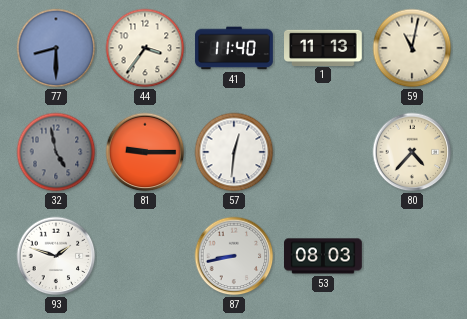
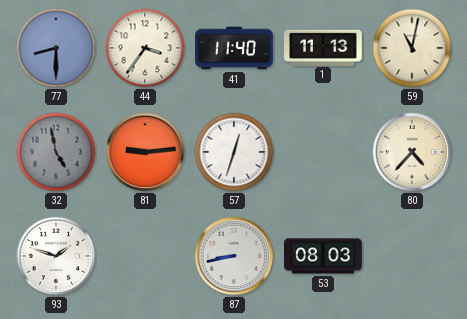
81: 9:15 -> 9:14
57: 12:31 -> 12:33
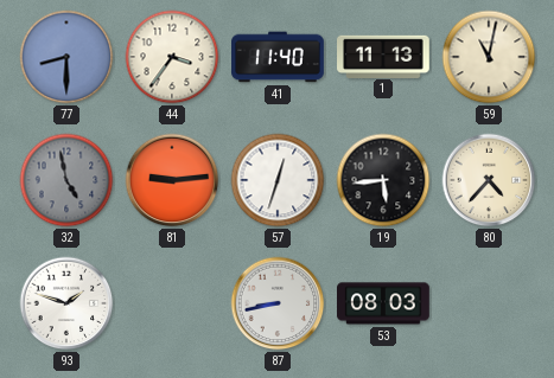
19: none -> 5:44
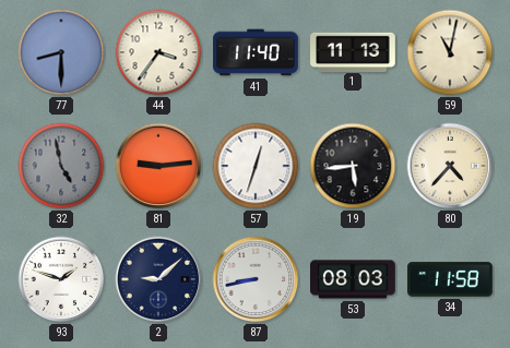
2: none -> 9:08
34: none -> 11:58
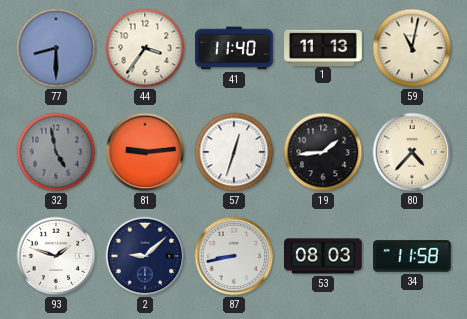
19: 5:44 -> 1:44
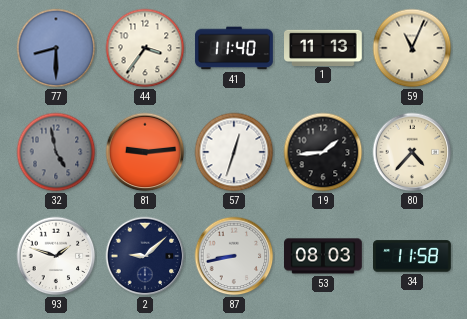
59: 11:02 -> 11:04
